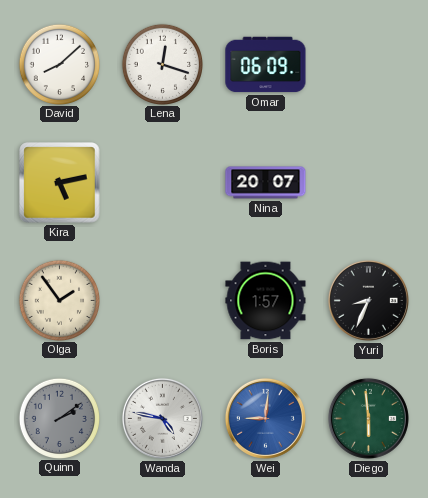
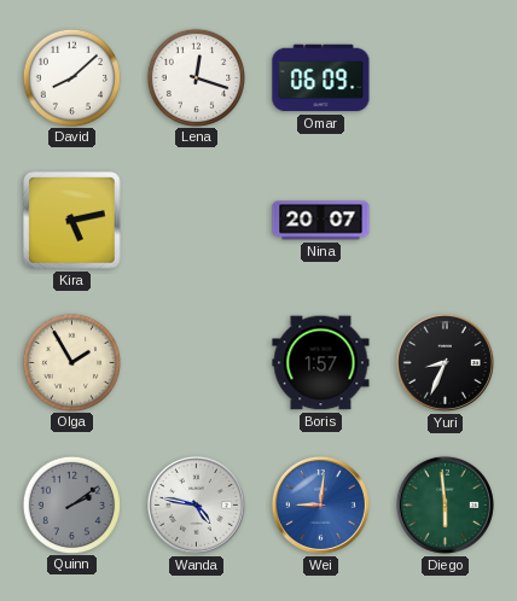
Olga: 1:54 -> 1:55
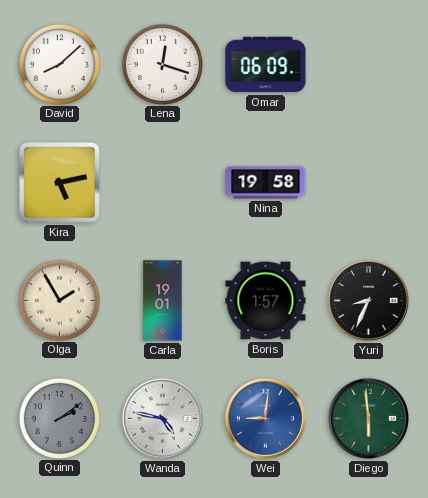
Nina: 20:07 -> 19:58
Carla: none -> 19:01
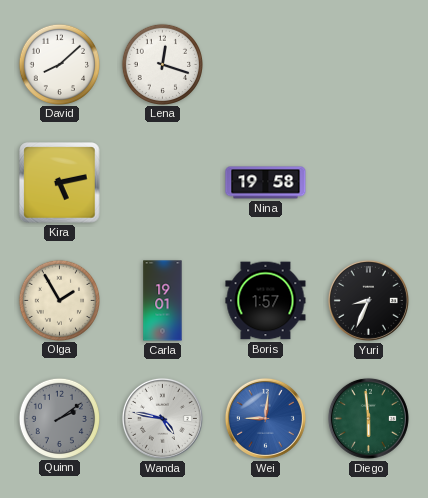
Omar: 06:09 -> none
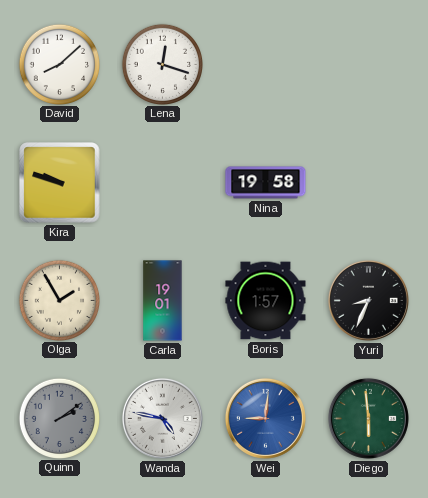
Kira: 5:13 -> 9:48
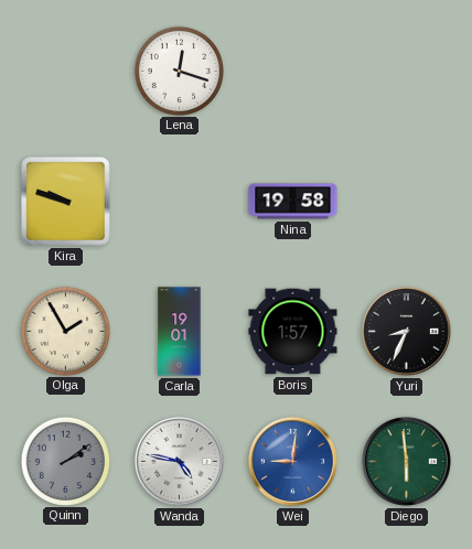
David: 8:08 -> none
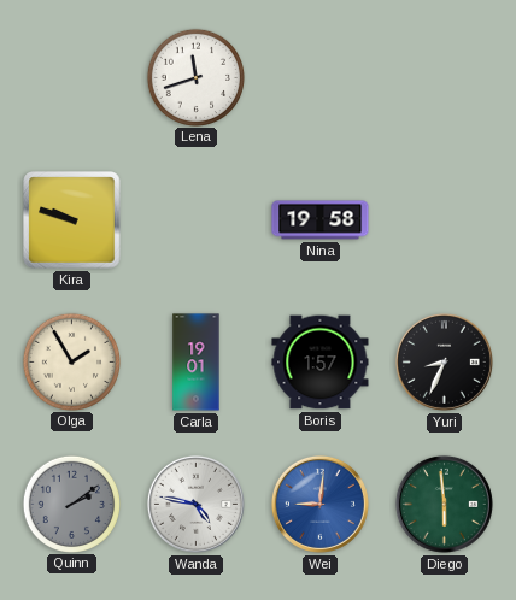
Lena: 12:18 -> 11:42
